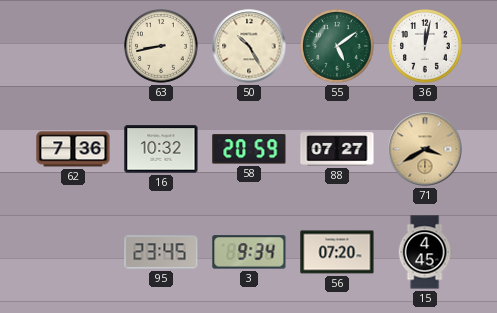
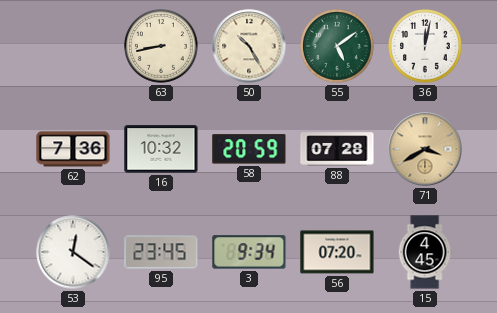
88: 07:27 -> 07:28
53: none -> 12:21
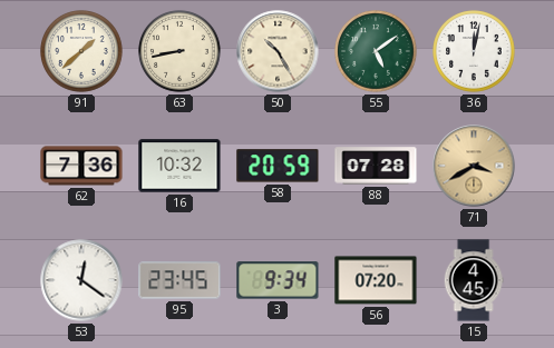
91: none -> 1:38
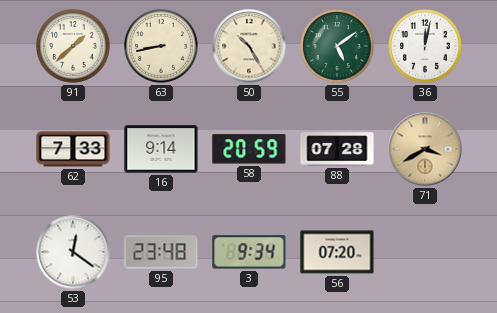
62: 7:36 -> 7:33
16: 10:32 -> 9:14
95: 23:45 -> 23:48
15: 4:45 -> none
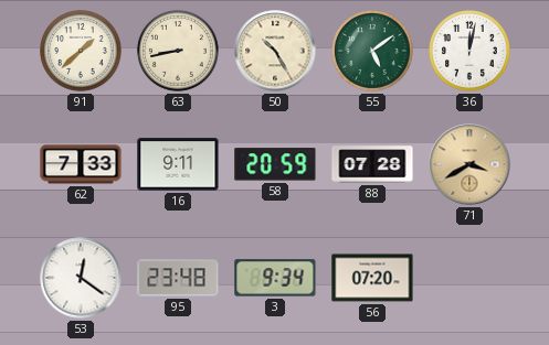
16: 9:14 -> 9:11
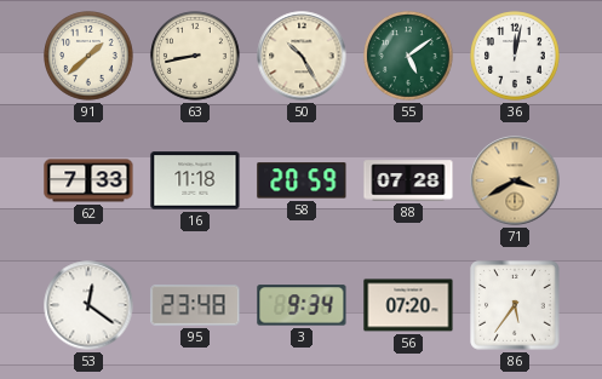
16: 9:11 -> 11:18
86: none -> 5:36
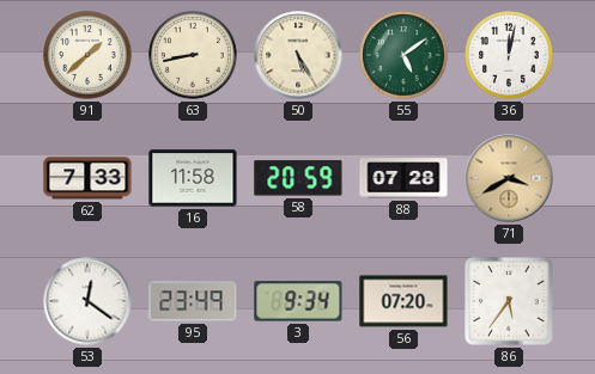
50: 10:25 -> 5:25
16: 11:18 -> 11:58
95: 23:48 -> 23:49
